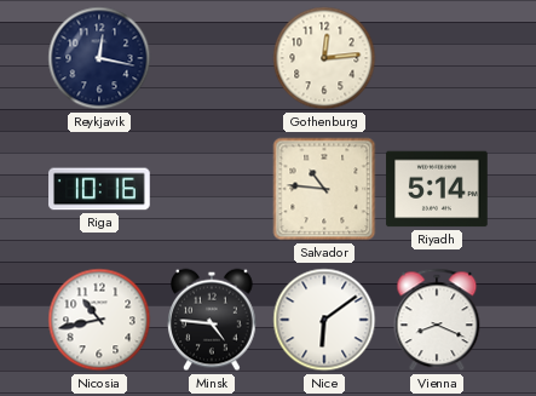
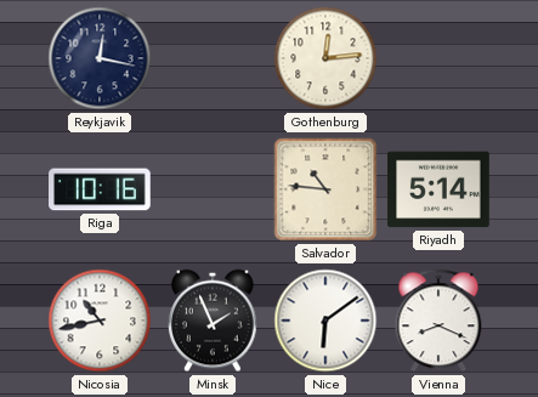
Minsk: 4:46 -> 1:56
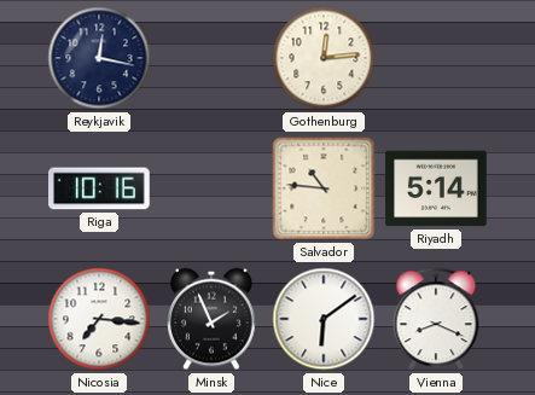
Nicosia: 10:43 -> 7:16
